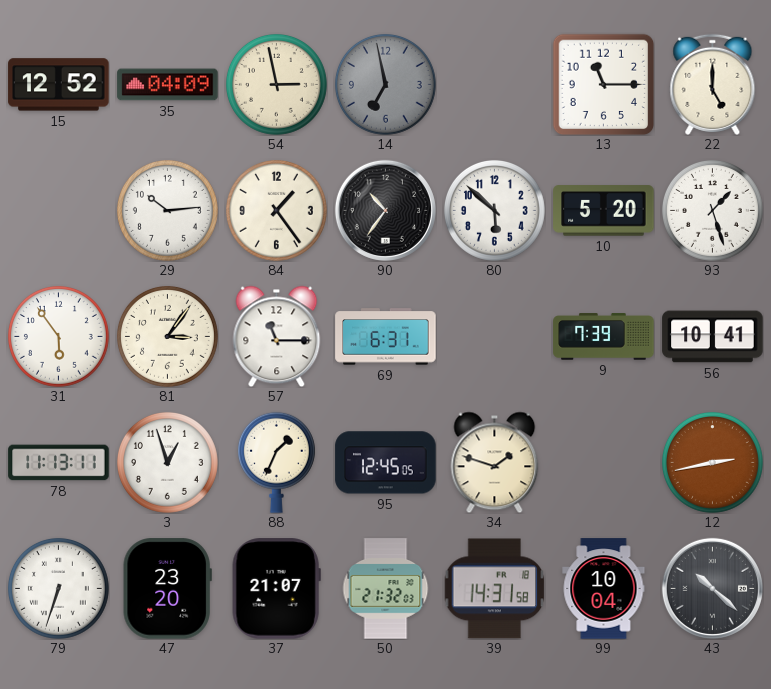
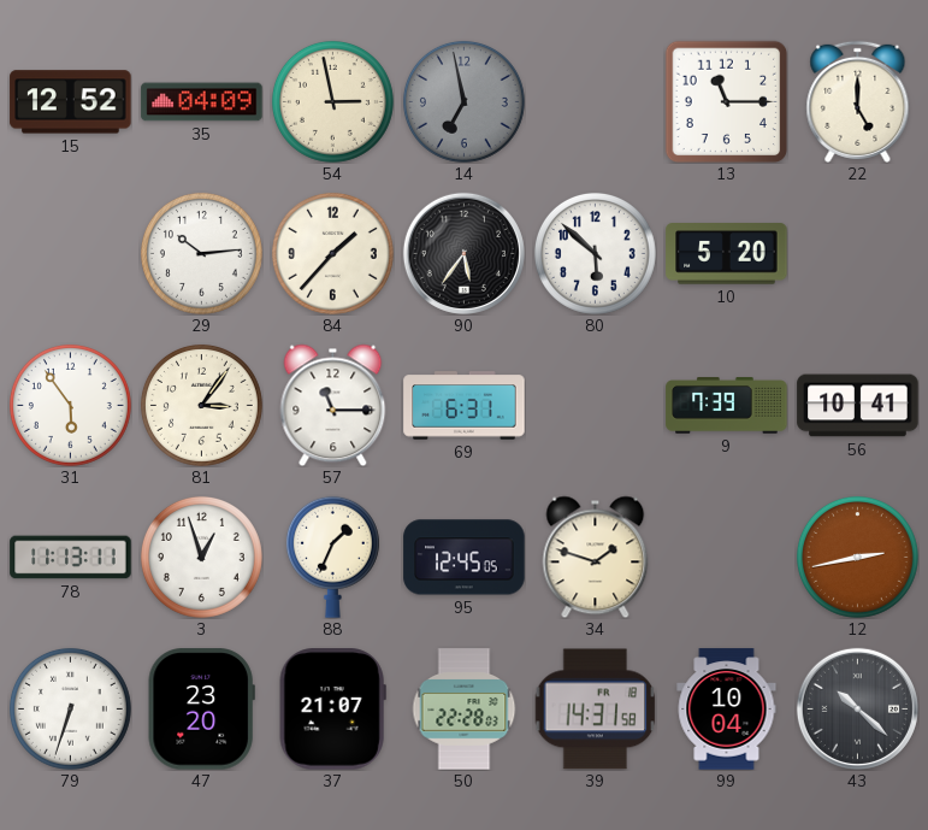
84: 1:24 -> 1:37
90: 10:36 -> 5:36
93: 1:27 -> none
50: 21:32 -> 22:28
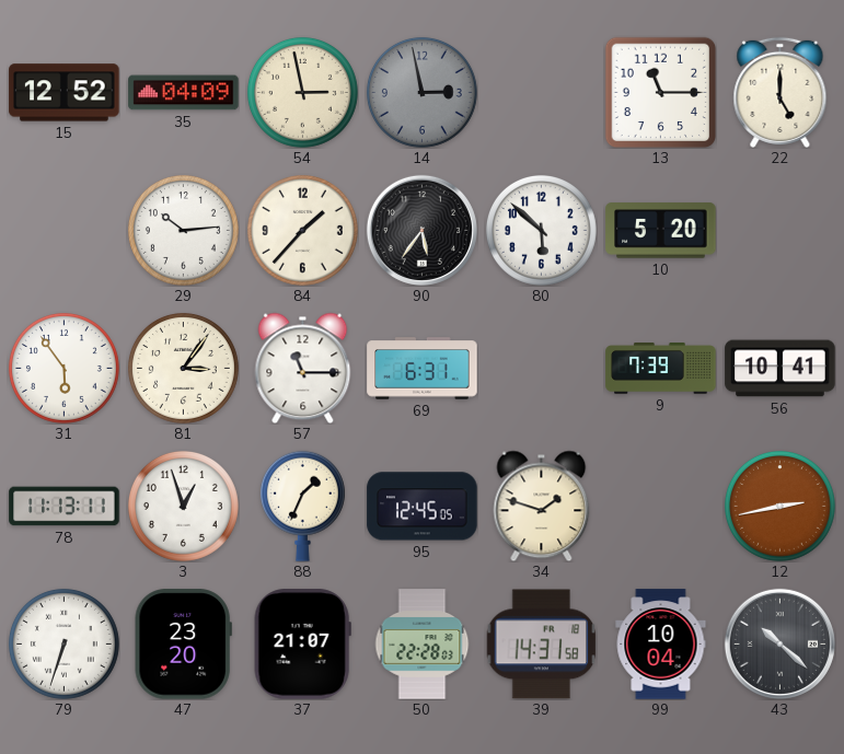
14: 6:58 -> 2:58
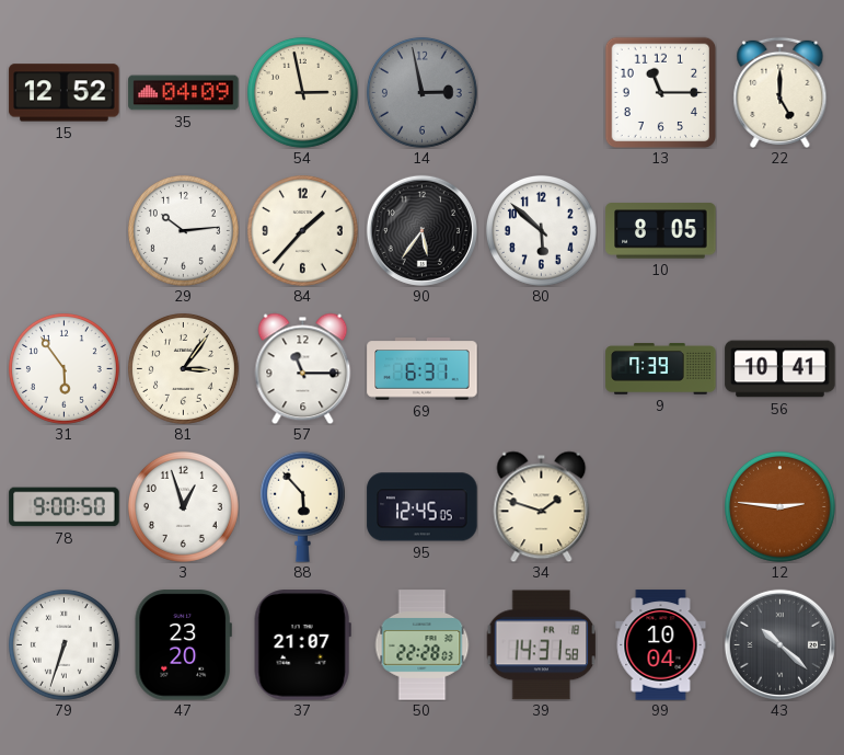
10: 5:20 -> 8:05
78: 11:13 -> 9:00
88: 1:34 -> 5:53
12: 2:43 -> 2:46
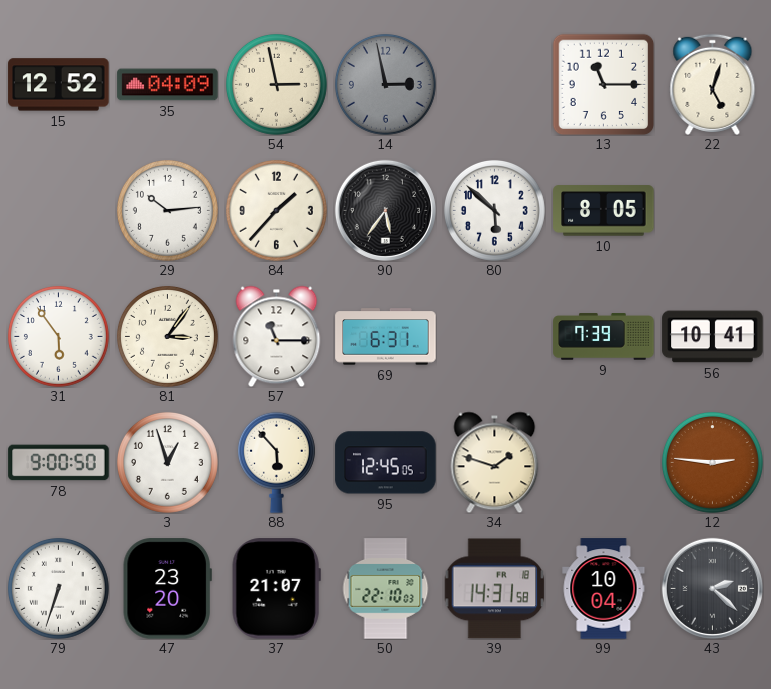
22: 5:00 -> 5:03
50: 22:28 -> 22:10
43: 10:22 -> 2:22
